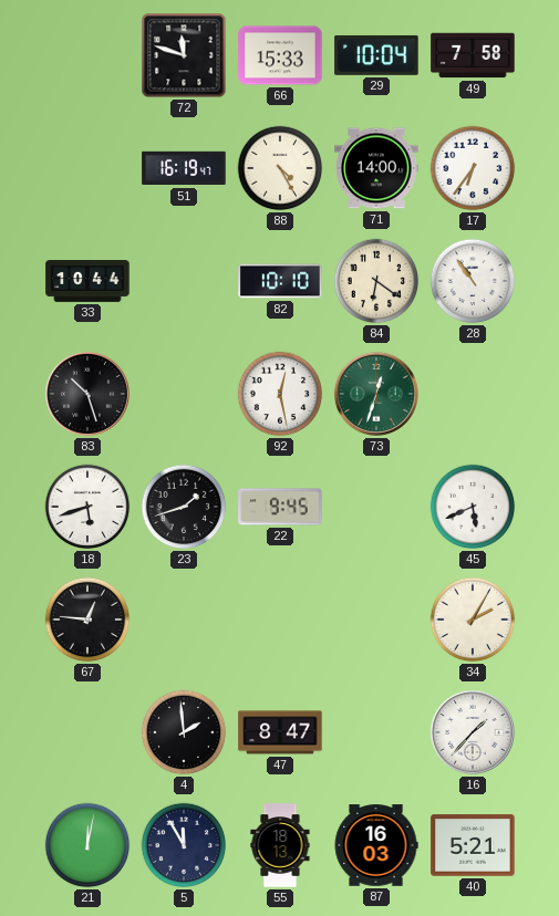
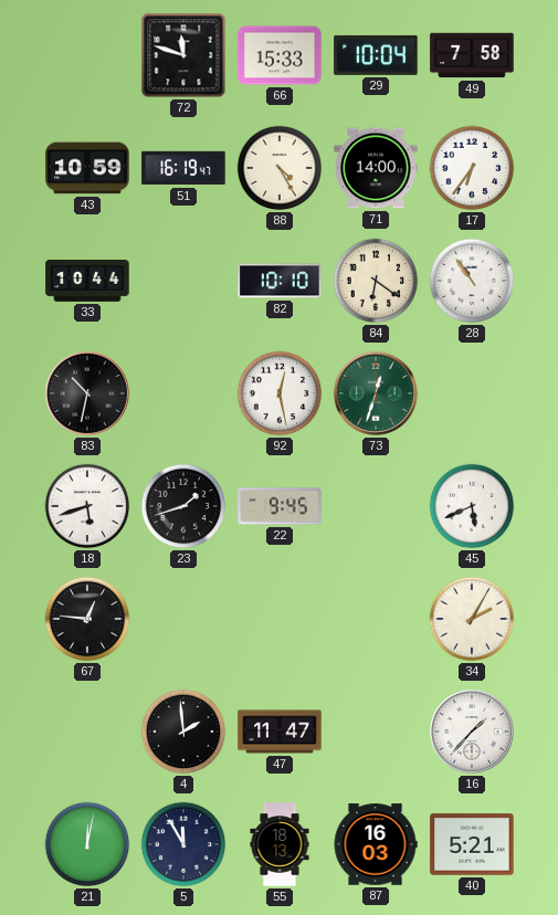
43: none -> 10:59
83: 10:27 -> 10:32
47: 8:47 -> 11:47
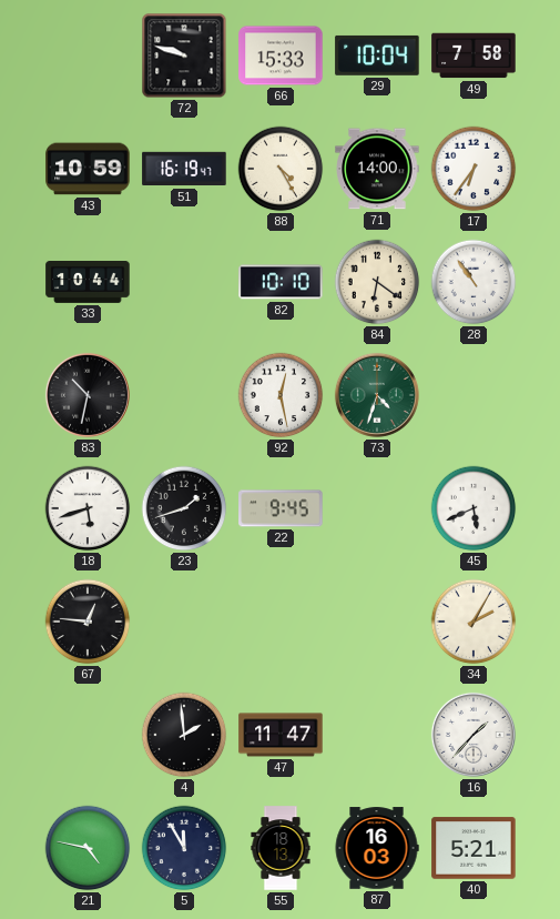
72: 11:48 -> 9:48
73: 12:33 -> 4:33
21: 12:02 -> 4:47
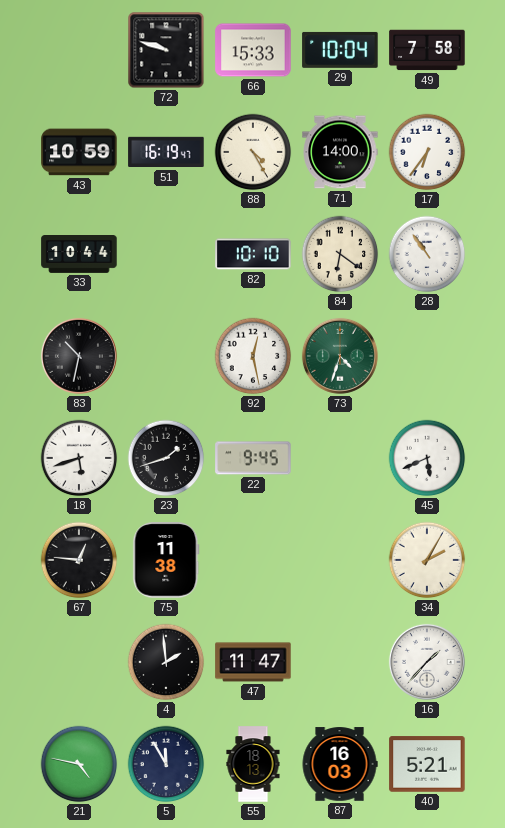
75: none -> 11:38
